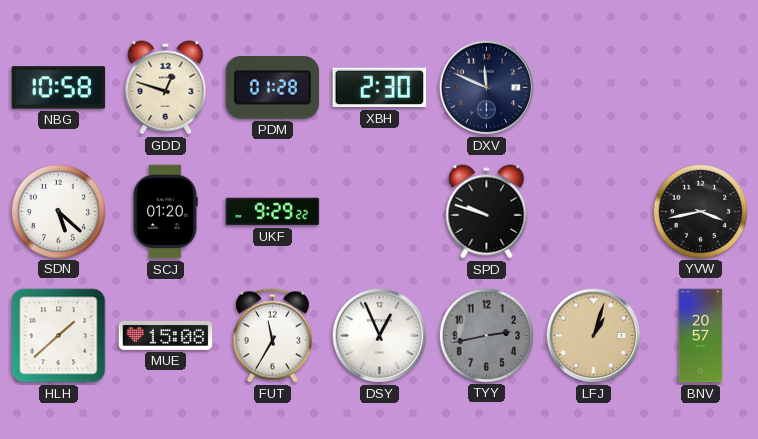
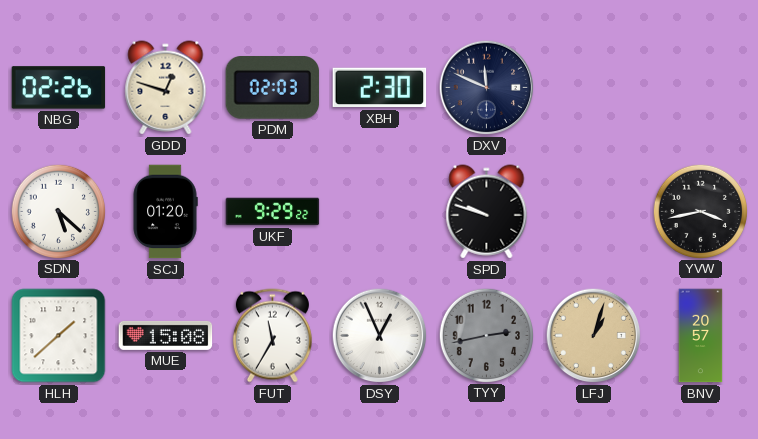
NBG: 10:58 -> 02:26
PDM: 01:28 -> 02:03
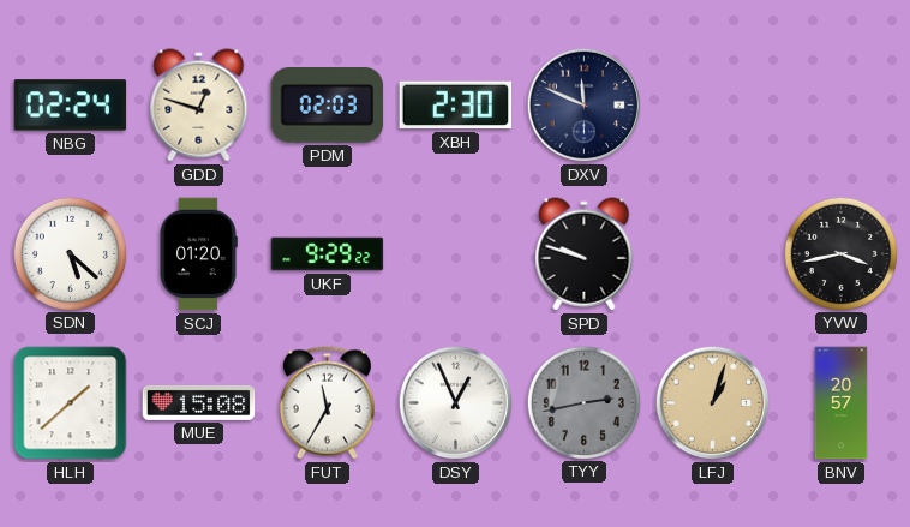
NBG: 02:26 -> 02:24
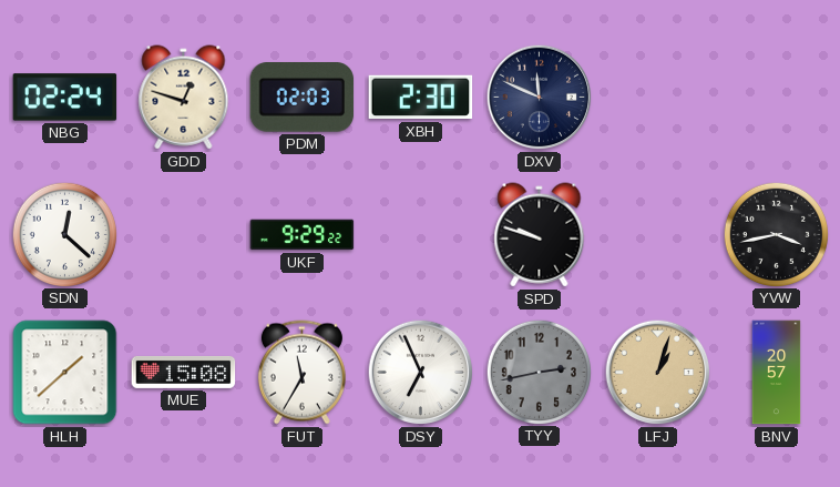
SDN: 5:22 -> 12:22
SCJ: 01:20 -> none
DSY: 12:56 -> 6:56
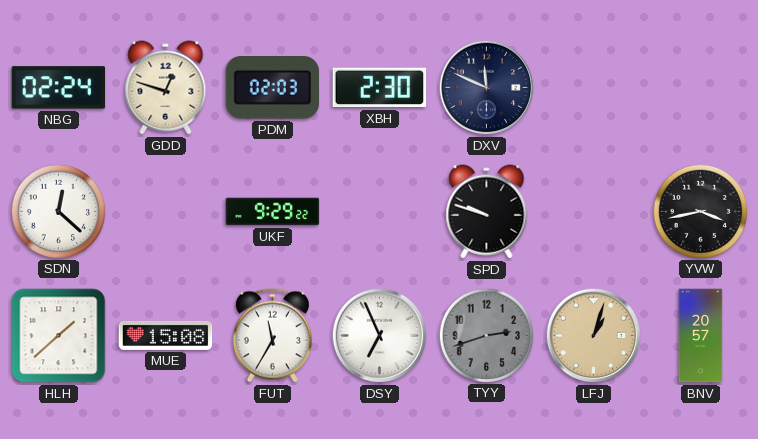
TYY: 2:43 -> 2:42
